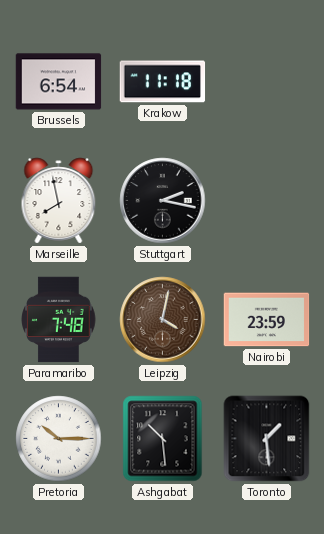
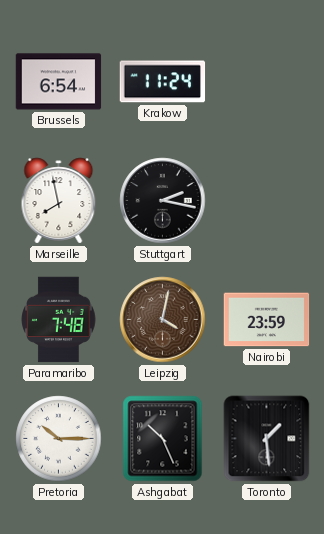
Krakow: 11:18 -> 11:24
Ashgabat: 10:29 -> 10:26
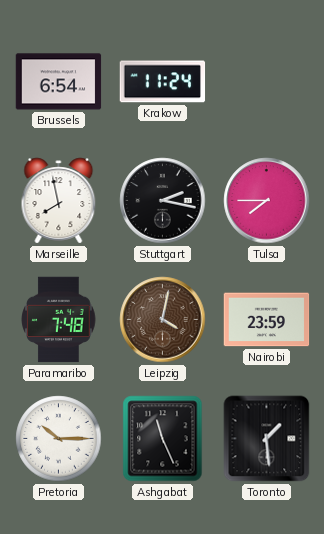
Tulsa: none -> 7:45
Ashgabat: 10:26 -> 11:26
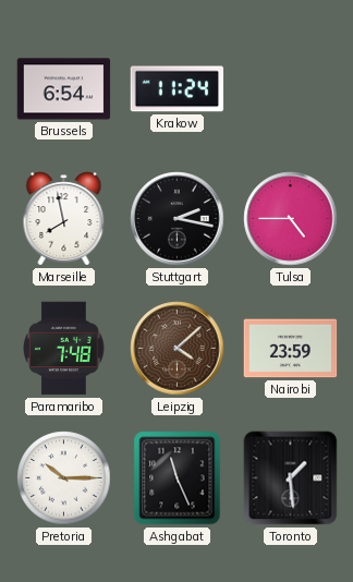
Tulsa: 7:45 -> 4:45
Leipzig: 4:02 -> 4:08
